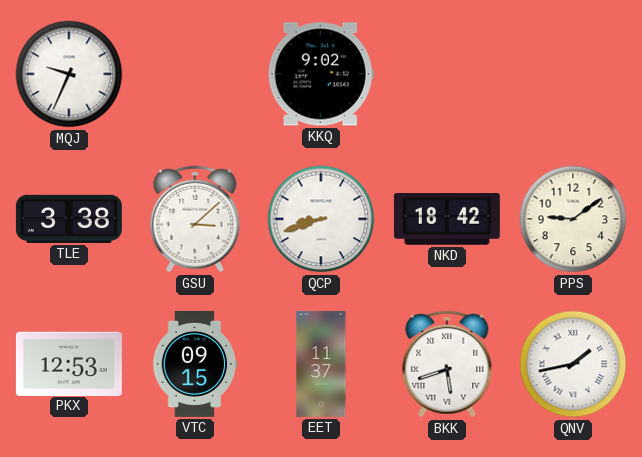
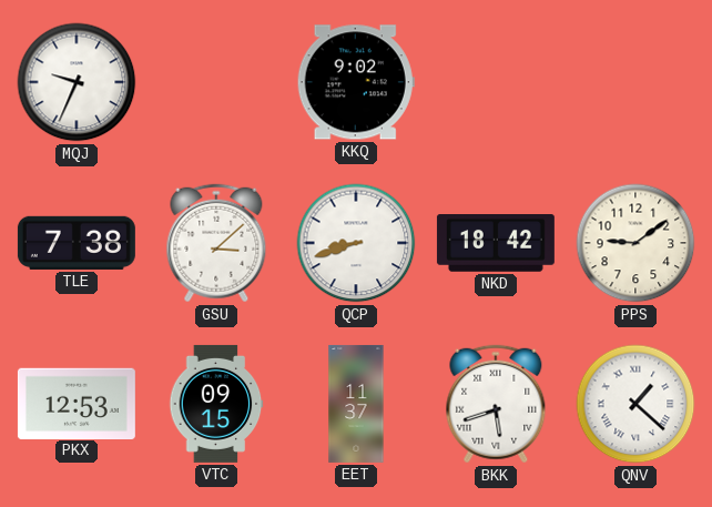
TLE: 3:38 -> 7:38
QNV: 1:43 -> 1:22
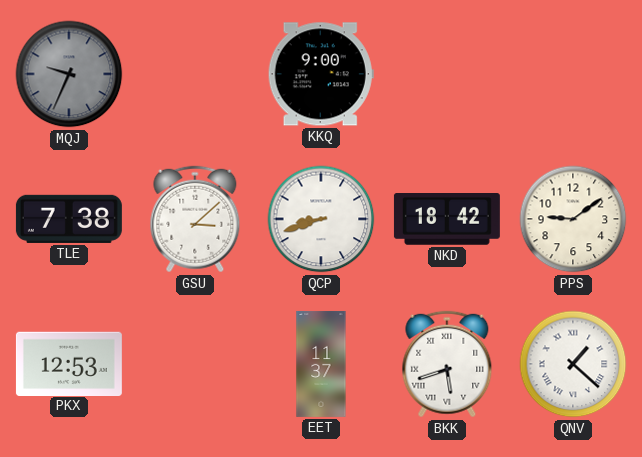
MQJ dial: white -> grey
KKQ: 9:02 -> 9:00
VTC: 09:15 -> none
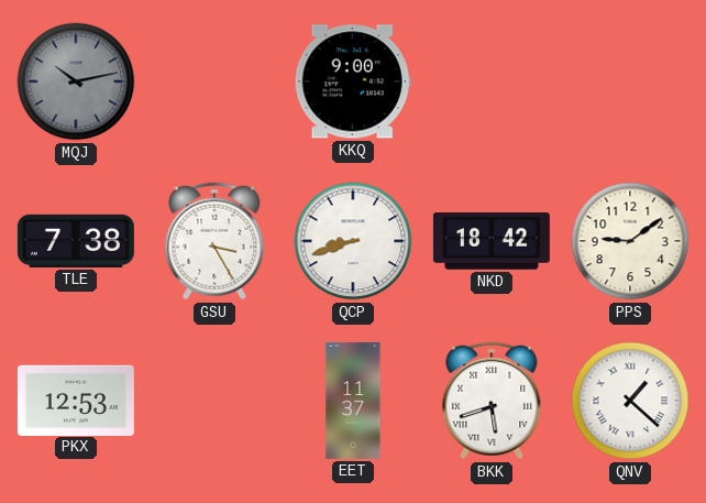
MQJ: 9:34 -> 10:13
GSU: 3:08 -> 3:25
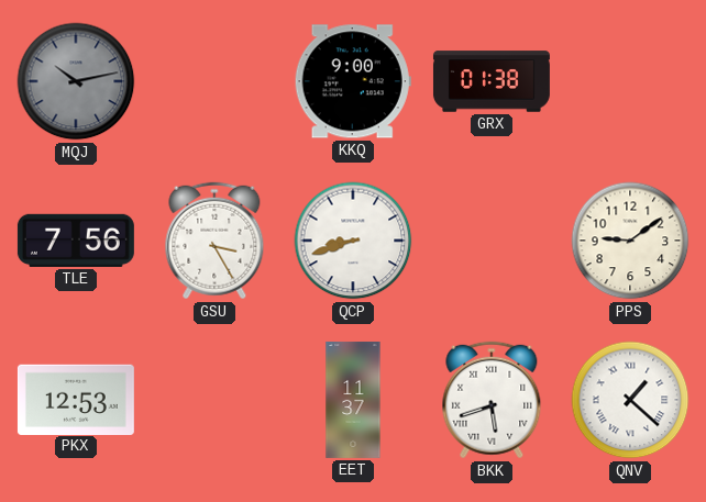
GRX: none -> 01:38
TLE: 7:38 -> 7:56
NKD: 18:42 -> none
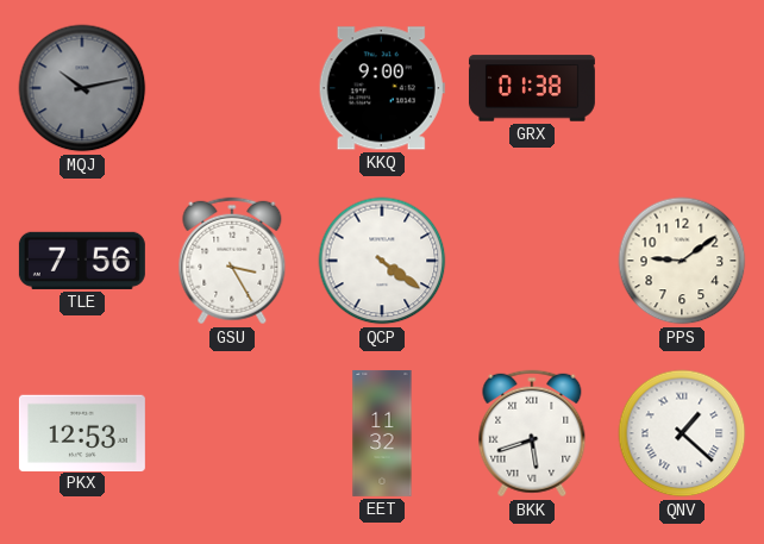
QCP: 8:42 -> 4:21
EET: 11:37 -> 11:32
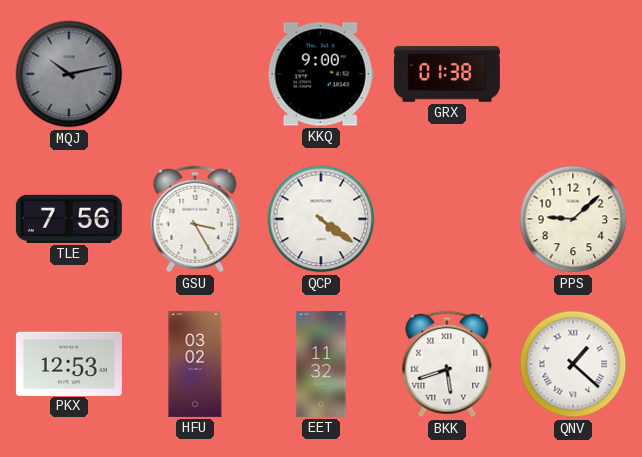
PPS: 9:09 -> 9:08
HFU: none -> 03:02
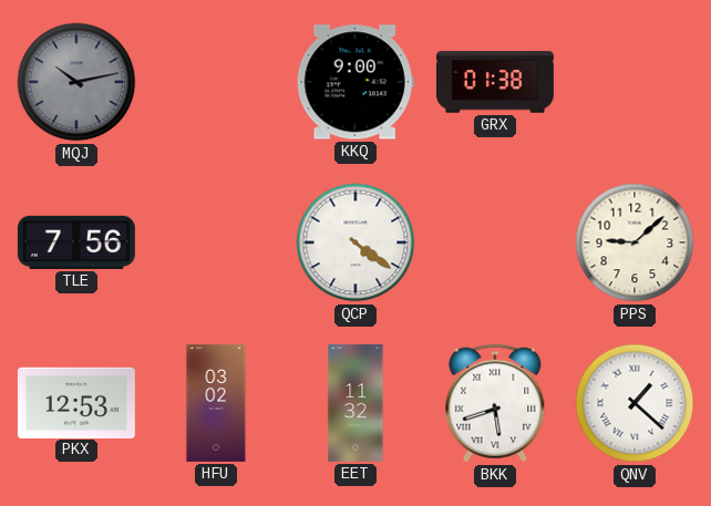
GSU: 3:25 -> none
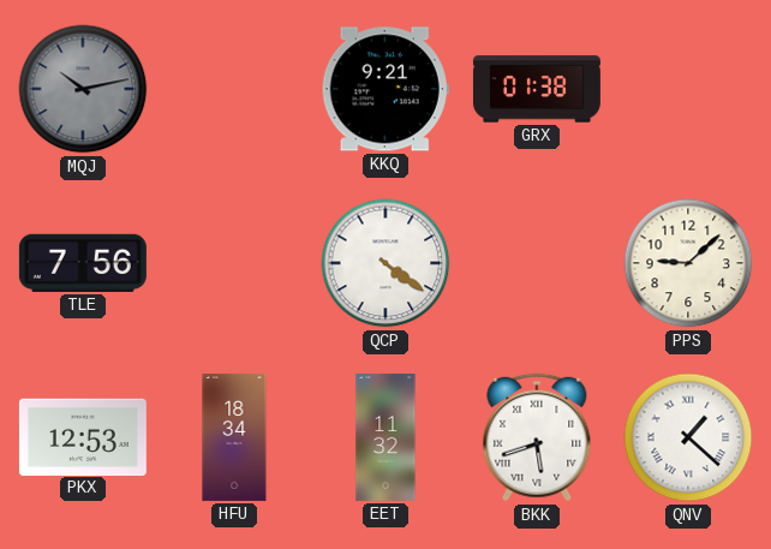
KKQ: 9:00 -> 9:21
HFU: 03:02 -> 18:34
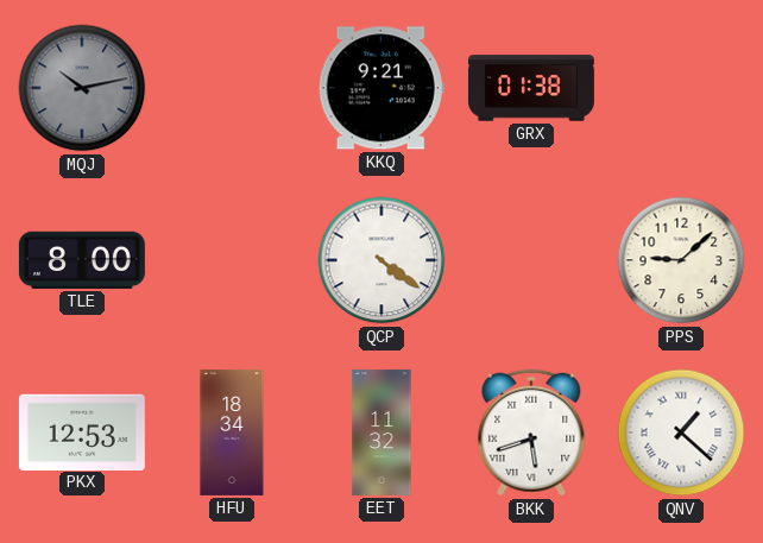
TLE: 7:56 -> 8:00
